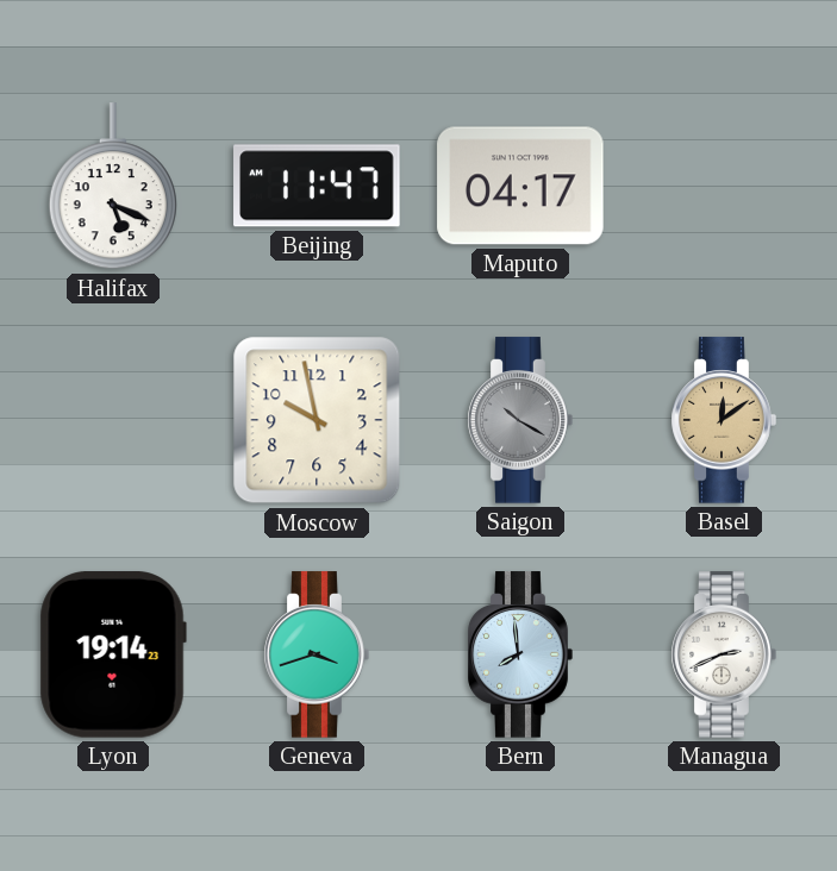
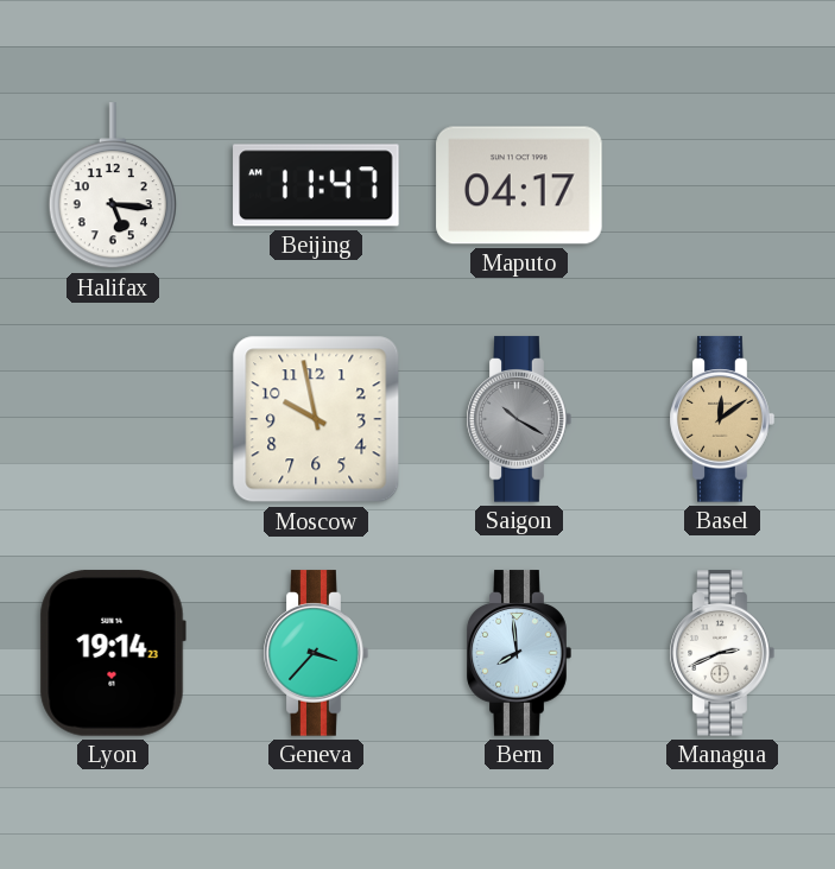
Halifax: 5:19 -> 5:16
Geneva: 3:42 -> 3:37
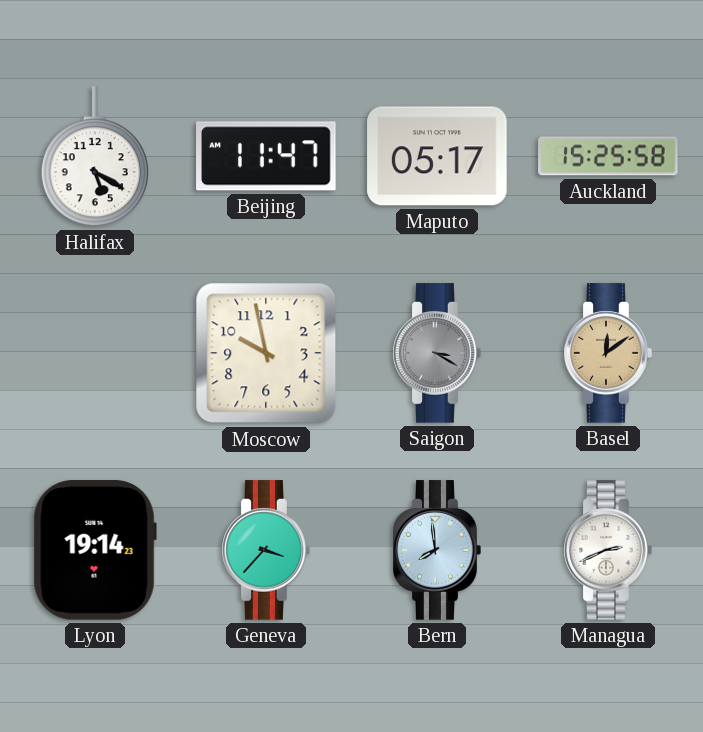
Halifax: 5:16 -> 5:20
Maputo: 04:17 -> 05:17
Auckland: none -> 15:25
Saigon: 10:20 -> 3:20
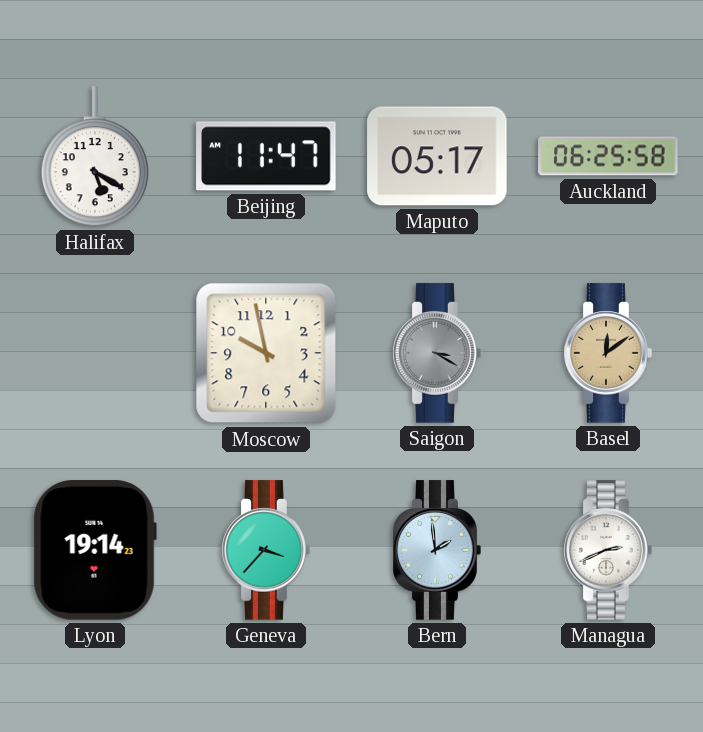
Auckland: 15:25 -> 06:25
Bern: 7:59 -> 1:59
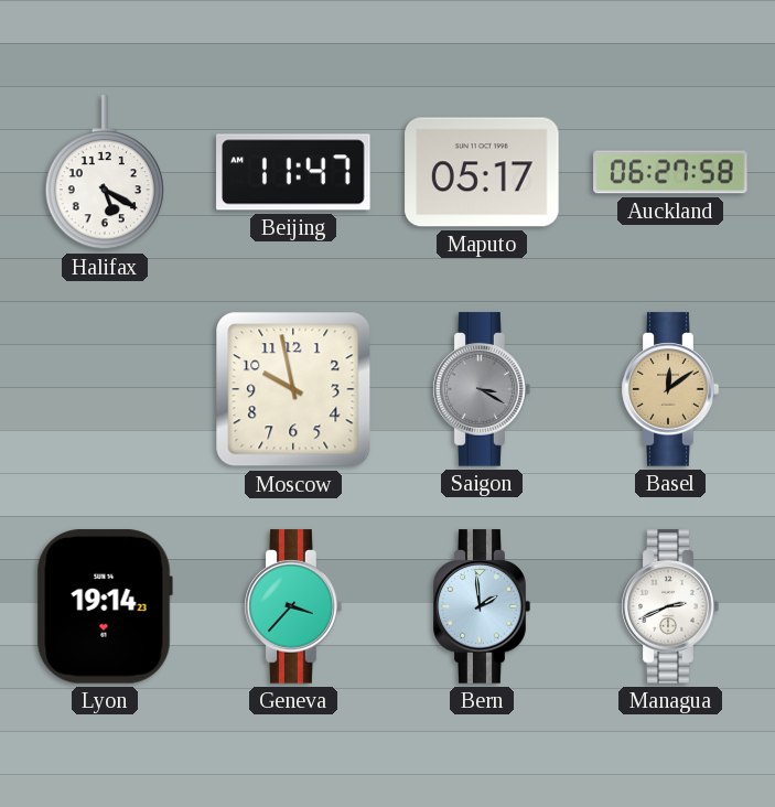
Auckland: 06:25 -> 06:27
